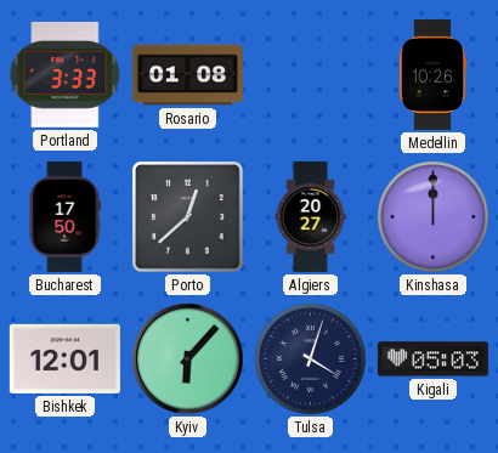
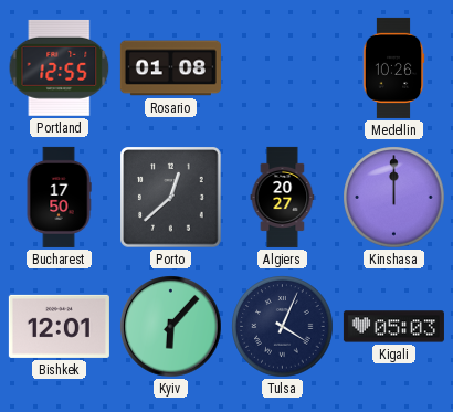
Portland: 3:33 -> 12:55
Tulsa: 4:03 -> 4:04
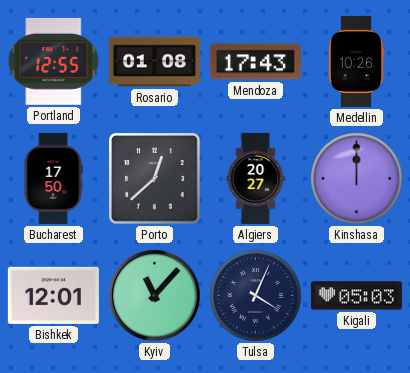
Mendoza: none -> 17:43
Kyiv: 6:07 -> 11:07
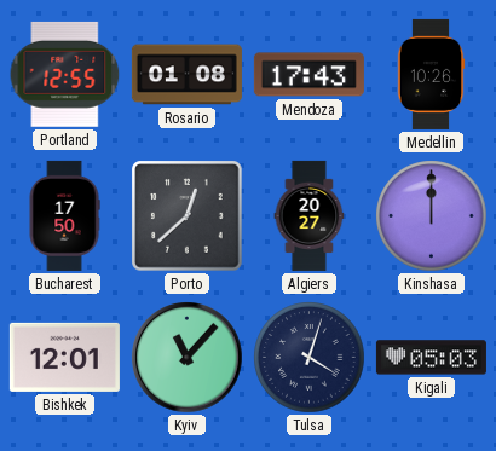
Tulsa: 4:04 -> 4:03
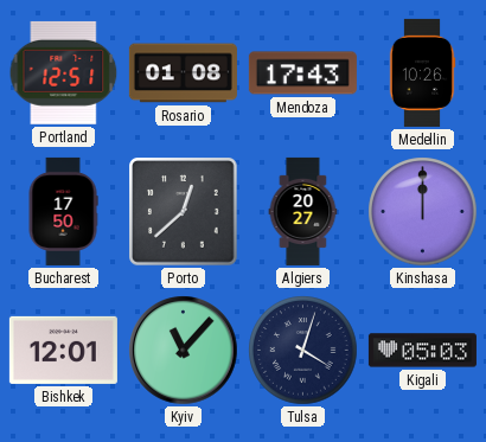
Portland: 12:55 -> 12:51
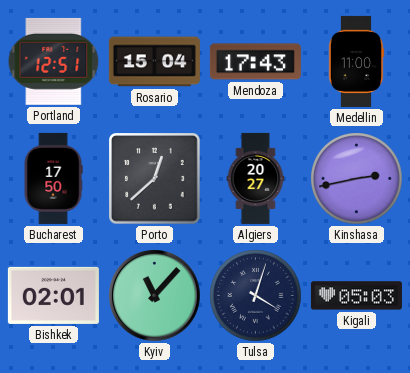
Rosario: 01:08 -> 15:04
Medellin: 10:26 -> 11:00
Kinshasa: 12:00 -> 2:43
Bishkek: 12:01 -> 02:01
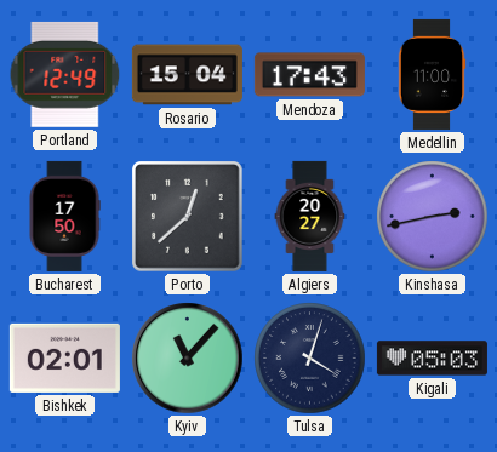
Portland: 12:51 -> 12:49
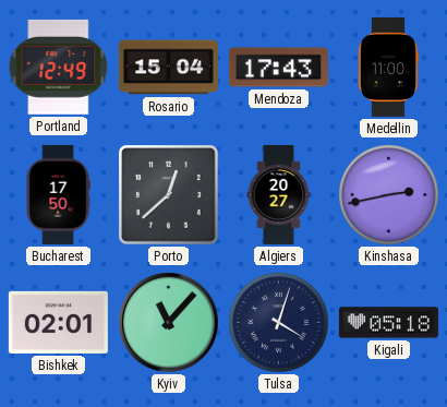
Kigali: 05:03 -> 05:18
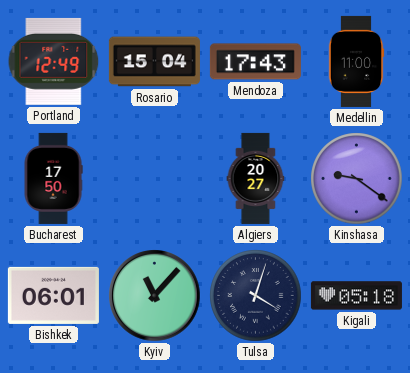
Porto: 12:38 -> none
Kinshasa: 2:43 -> 9:21
Bishkek: 02:01 -> 06:01
